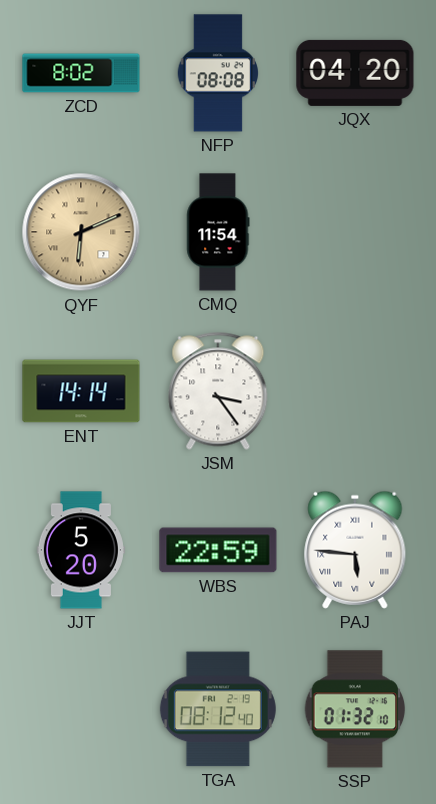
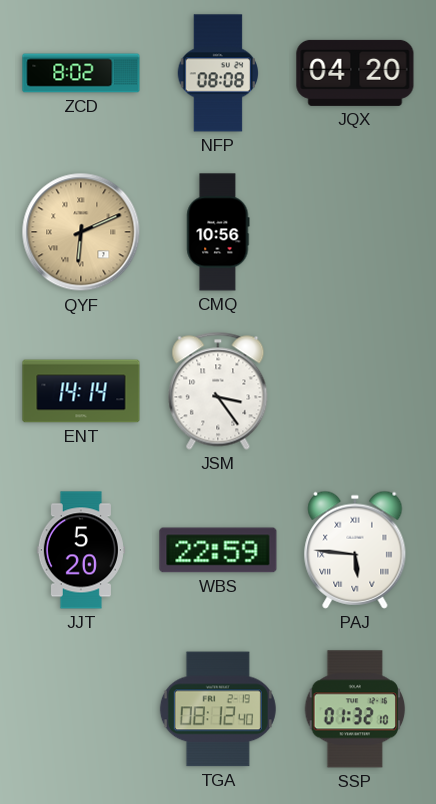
CMQ: 11:54 -> 10:56
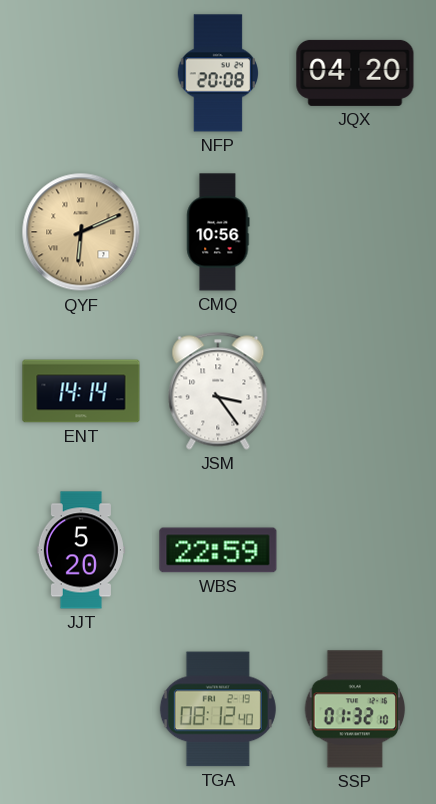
ZCD: 8:02 -> none
NFP: 08:08 -> 20:08
PAJ: 5:46 -> none
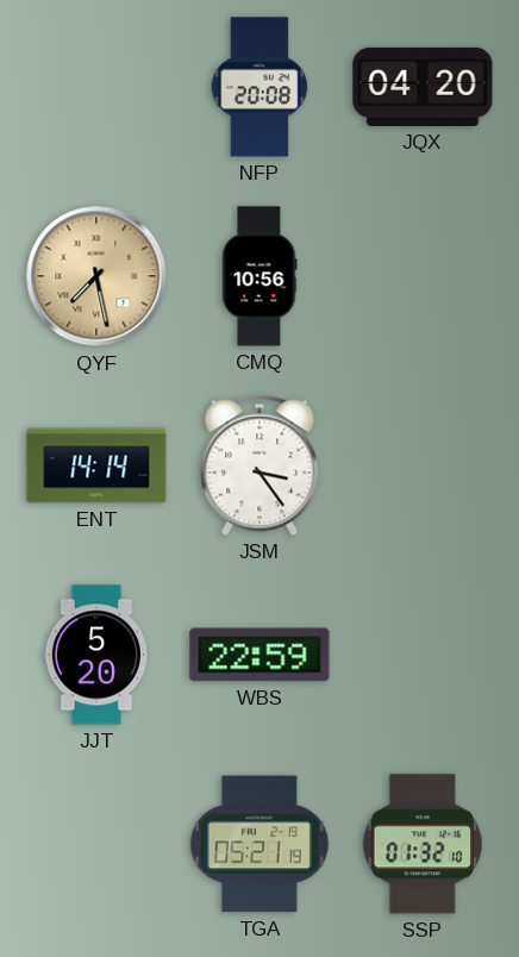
QYF: 6:11 -> 7:28
TGA: 08:12 -> 05:21
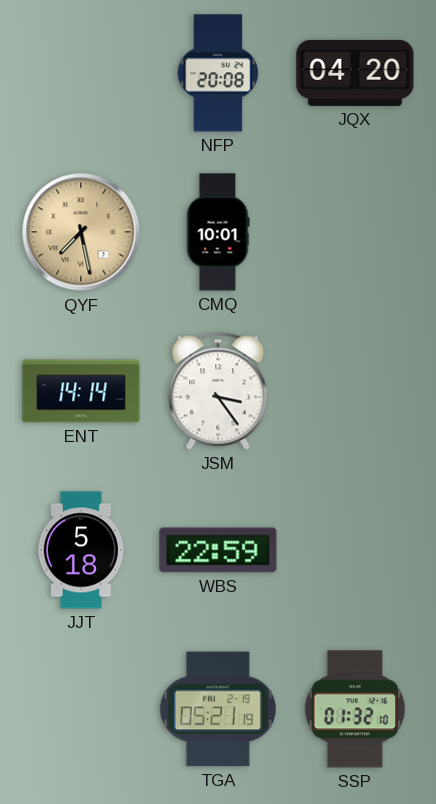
CMQ: 10:56 -> 10:01
JJT: 5:20 -> 5:18
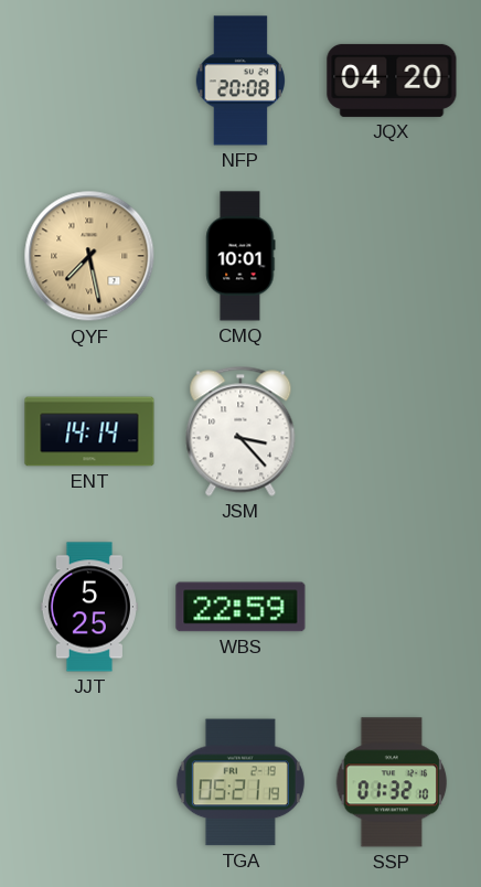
JSM: 3:24 -> 3:23
JJT: 5:18 -> 5:25
